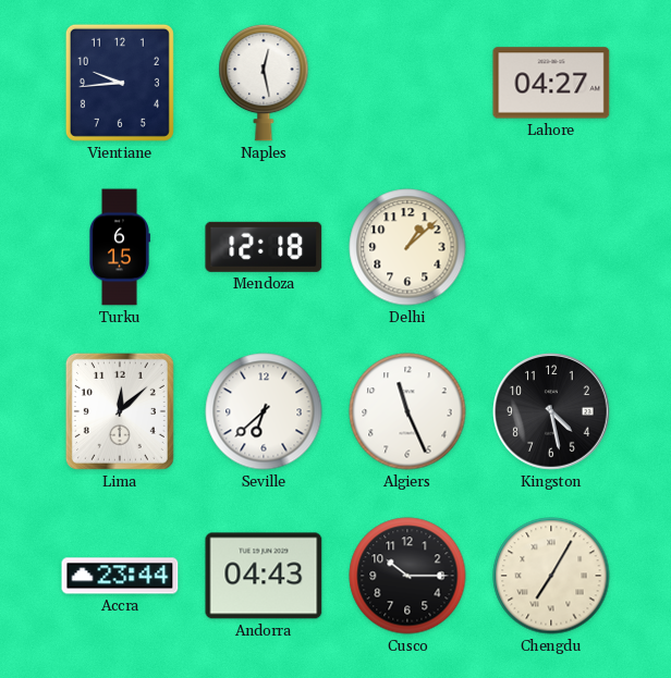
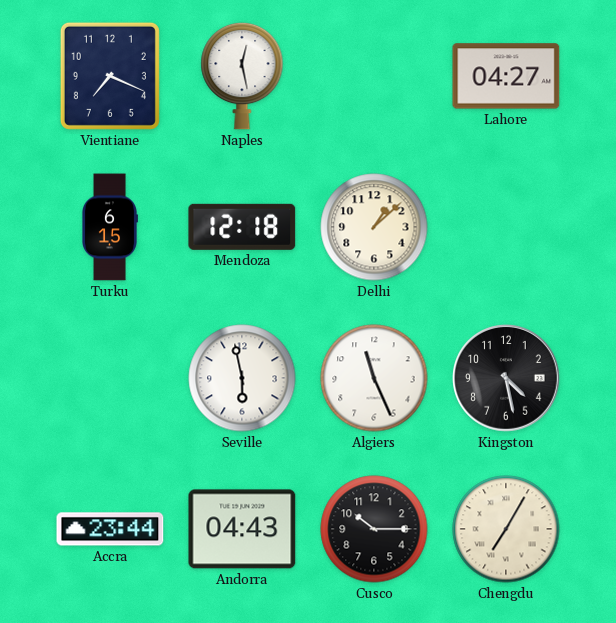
Vientiane: 9:44 -> 7:19
Lima: 12:08 -> none
Seville: 6:38 -> 5:58
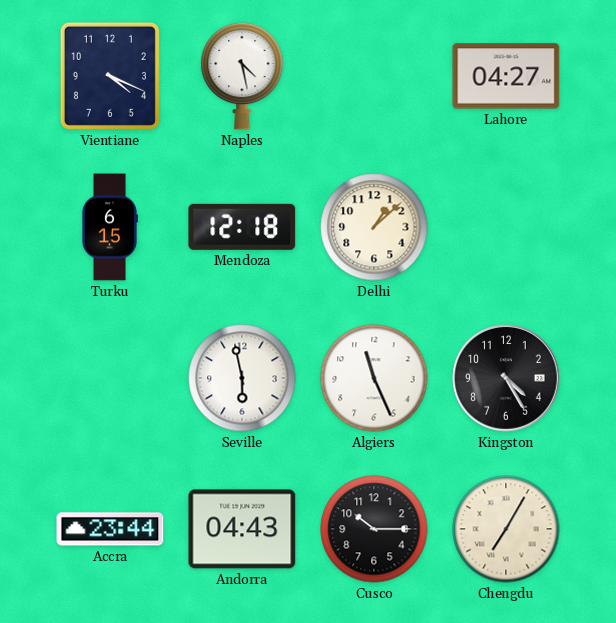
Vientiane: 7:19 -> 4:19
Naples: 12:28 -> 4:28
Kingston: 4:28 -> 4:25
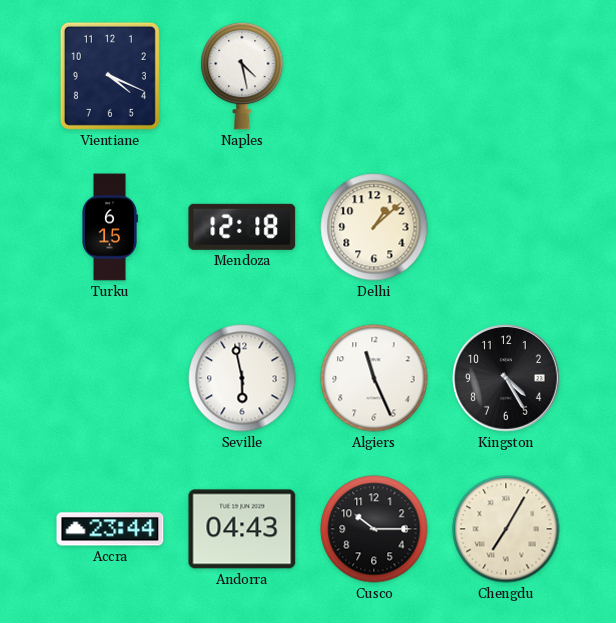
Lahore: 04:27 -> none
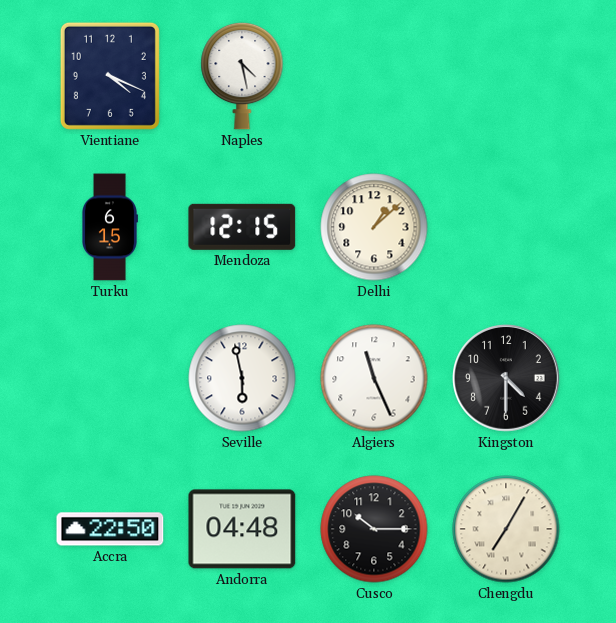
Mendoza: 12:18 -> 12:15
Kingston: 4:25 -> 4:30
Accra: 23:44 -> 22:50
Andorra: 04:43 -> 04:48
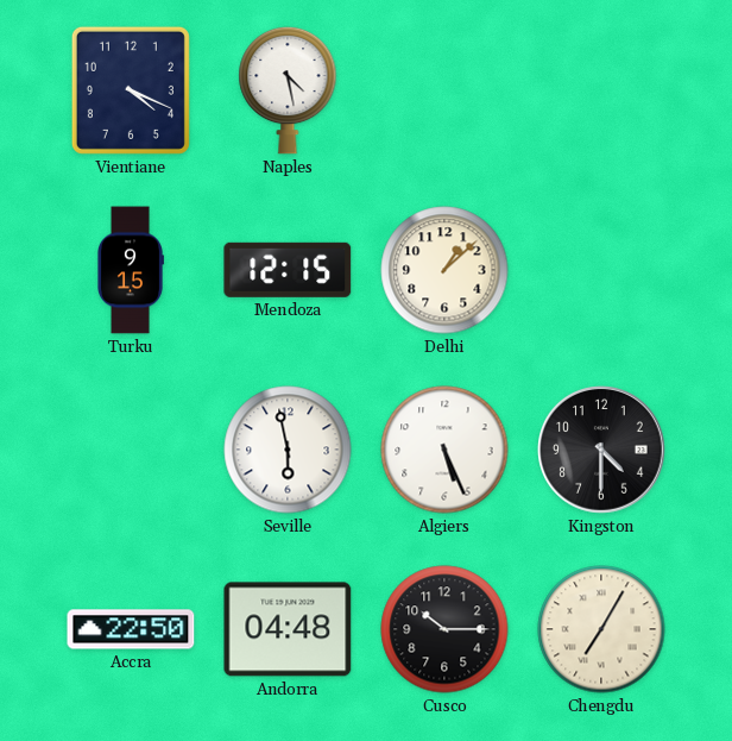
Turku: 6:15 -> 9:15
Algiers: 11:26 -> 5:26
